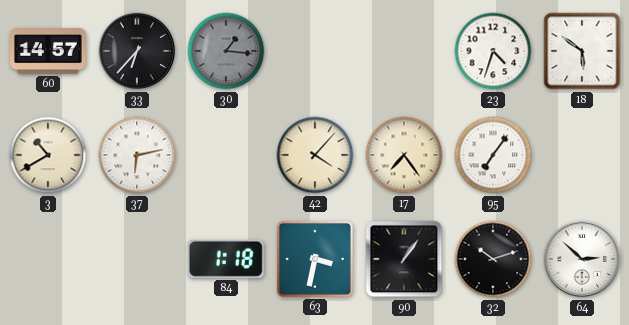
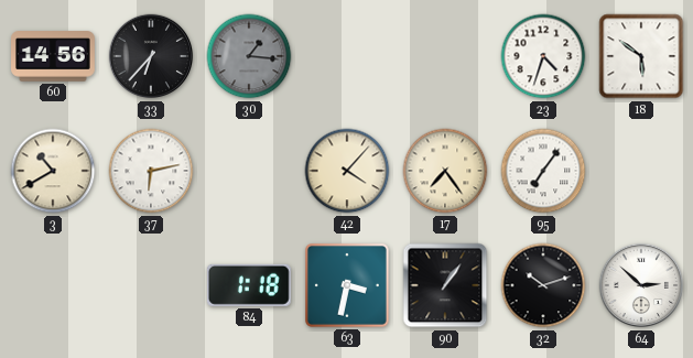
60: 14:57 -> 14:56
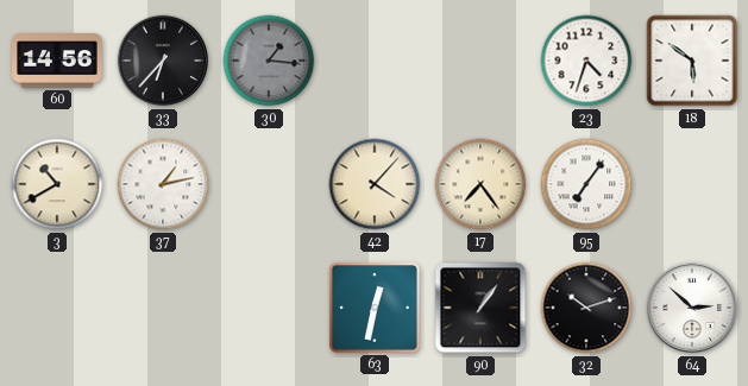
37: 6:13 -> 1:13
84: 1:18 -> none
63: 3:32 -> 12:32
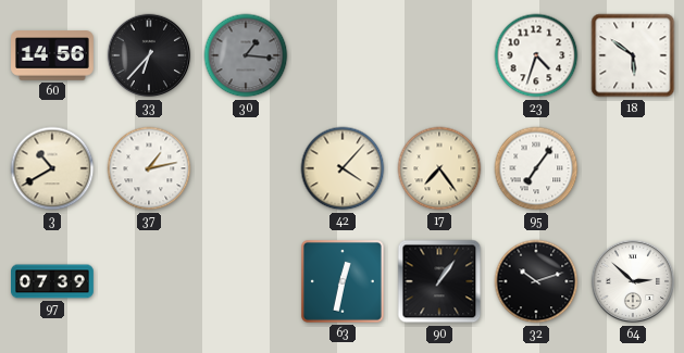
97: none -> 07:39
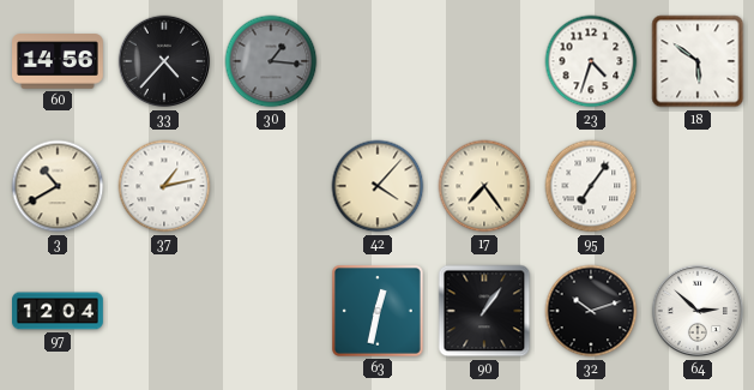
33: 6:37 -> 4:37
97: 07:39 -> 12:04
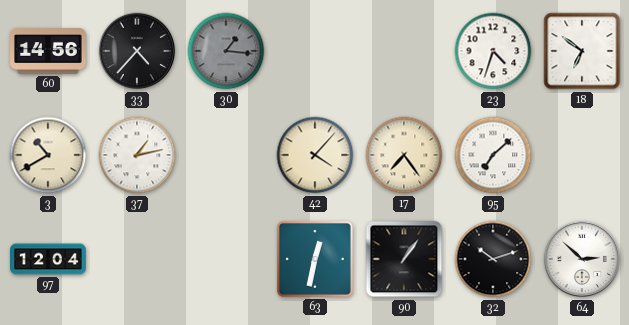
18: 5:51 -> 6:51
95: 7:06 -> 7:08
